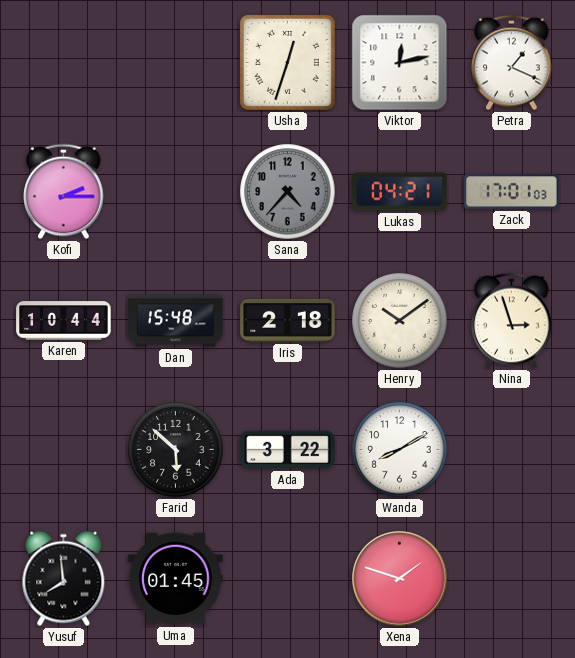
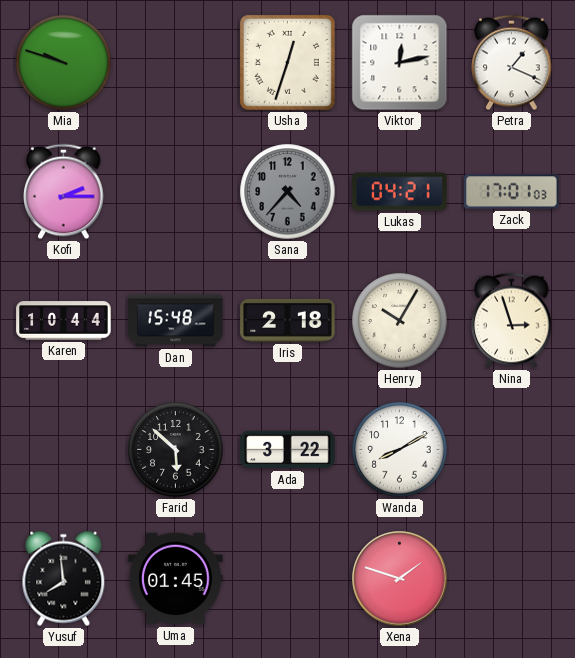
Mia: none -> 9:48
Henry: 10:09 -> 10:05
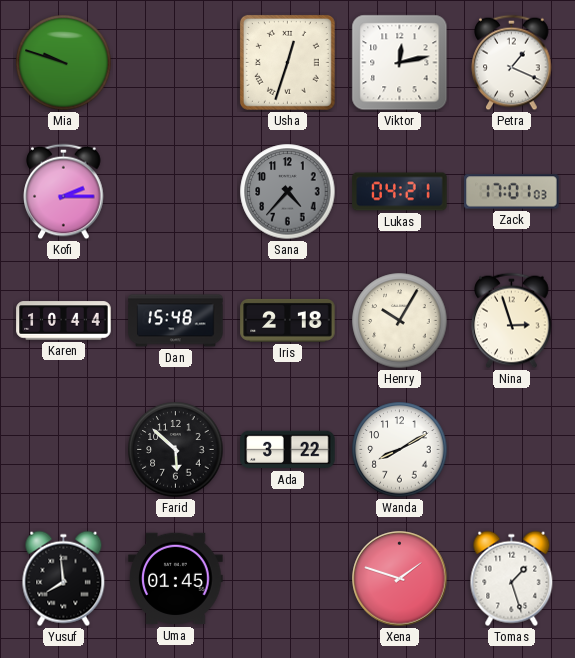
Tomas: none -> 1:27
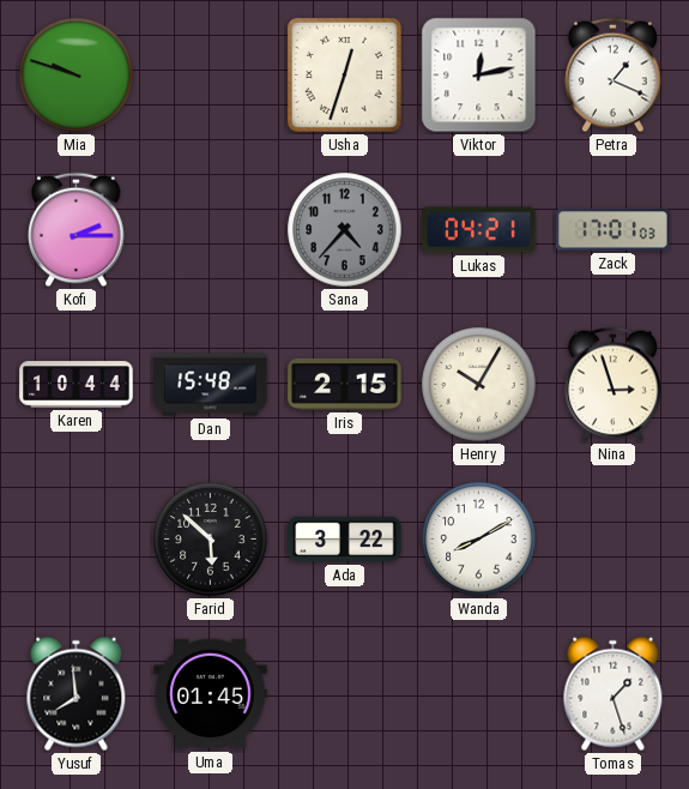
Iris: 2:18 -> 2:15
Xena: 1:48 -> none
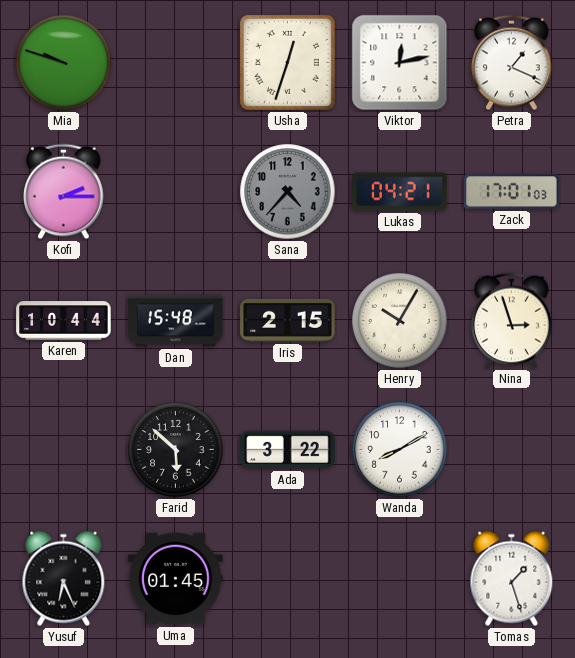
Yusuf: 7:59 -> 6:26
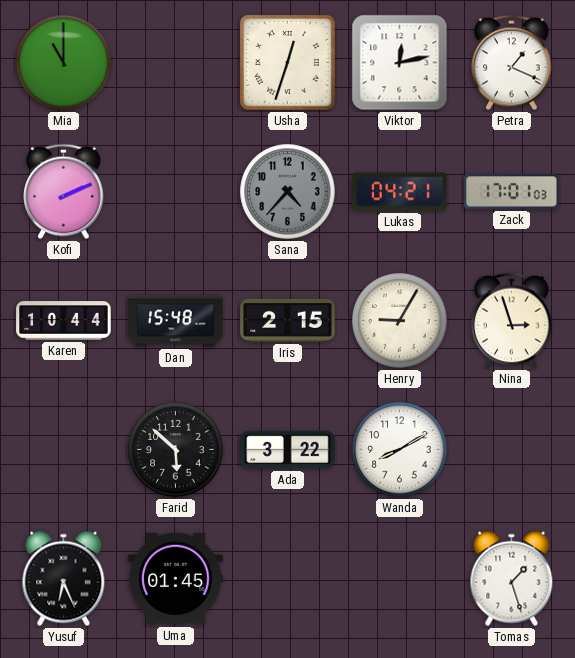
Mia: 9:48 -> 11:00
Kofi: 2:15 -> 2:11
Henry: 10:05 -> 9:05
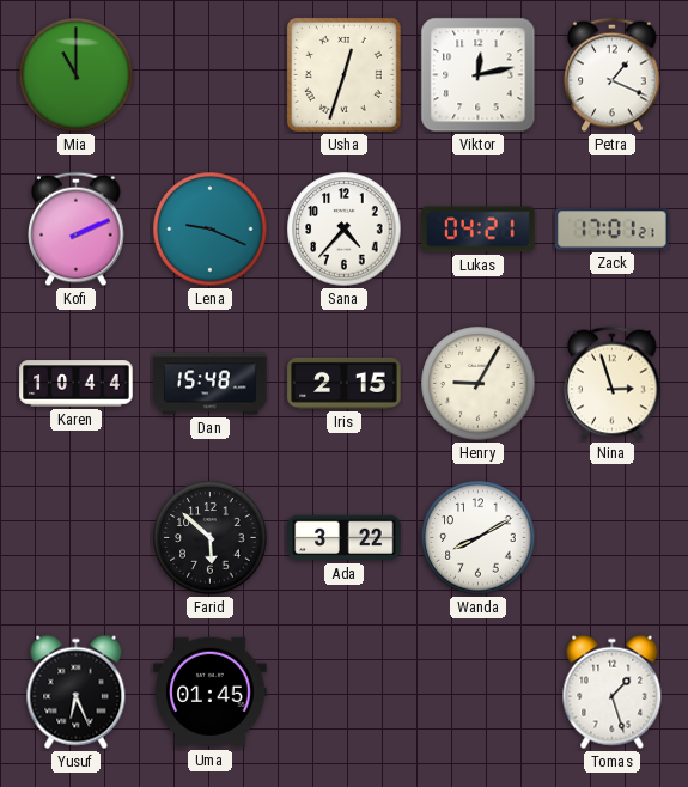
Lena: none -> 9:19
Sana dial: grey -> white
Zack: 17:01:03 -> 17:01:21
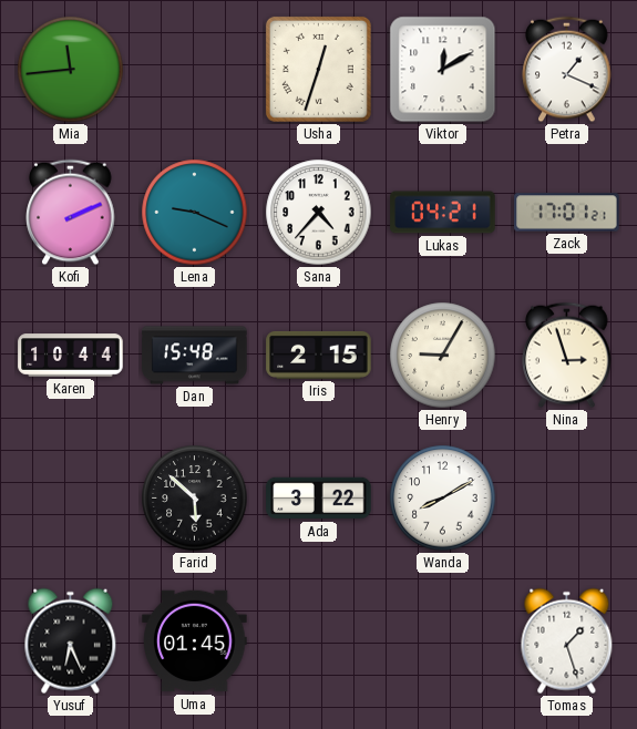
Mia: 11:00 -> 11:44
Viktor: 12:13 -> 12:10
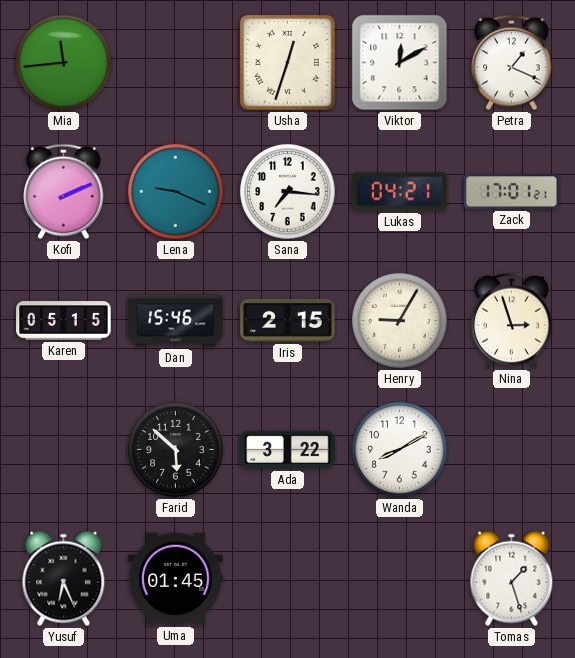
Sana: 4:37 -> 7:16
Karen: 10:44 -> 05:15
Dan: 15:48 -> 15:46
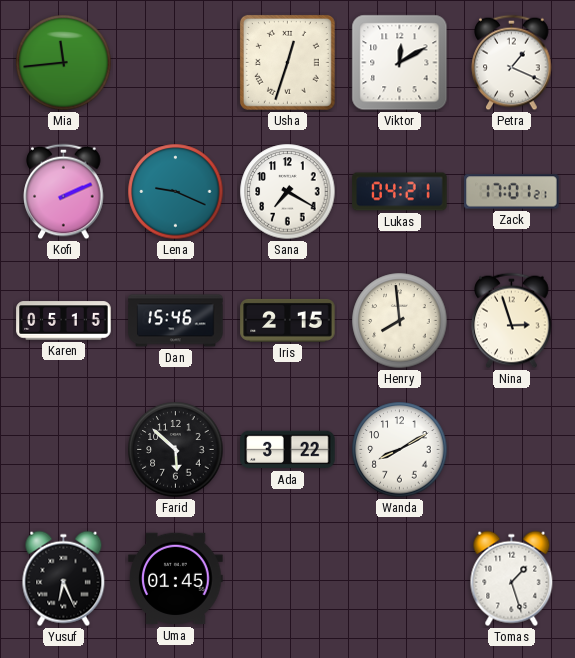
Sana: 7:16 -> 7:20
Henry: 9:05 -> 7:59
